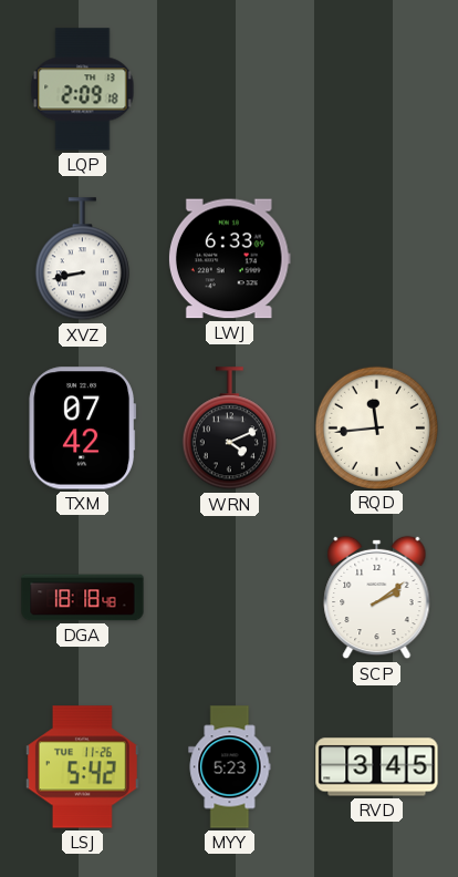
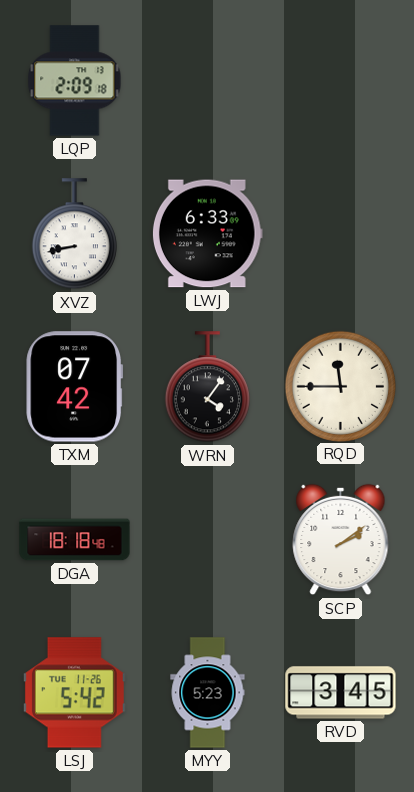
WRN: 4:11 -> 4:06
RQD: 11:44 -> 11:45
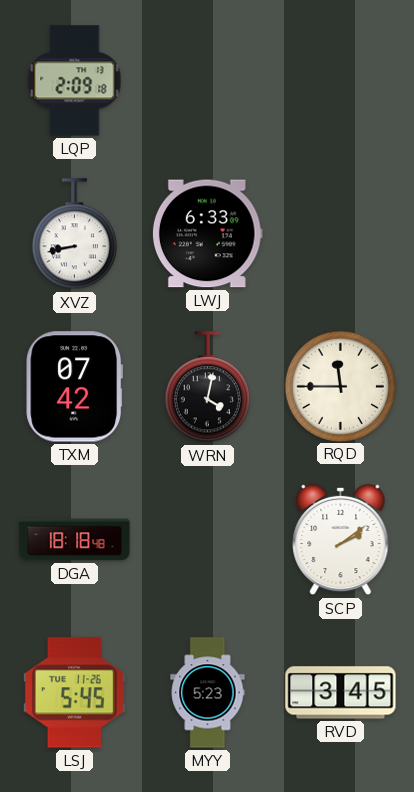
WRN: 4:06 -> 4:02
LSJ: 5:42 -> 5:45
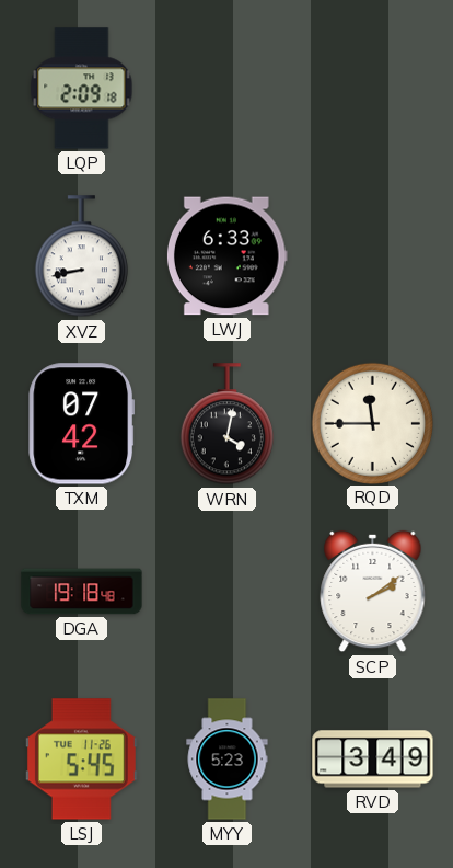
DGA: 18:18 -> 19:18
RVD: 3:45 -> 3:49
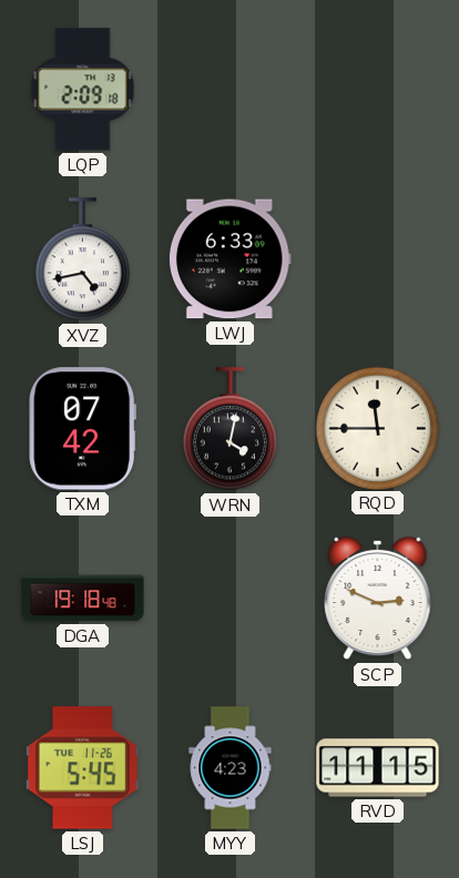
XVZ: 8:43 -> 4:43
SCP: 2:09 -> 2:49
MYY: 5:23 -> 4:23
RVD: 3:49 -> 11:15
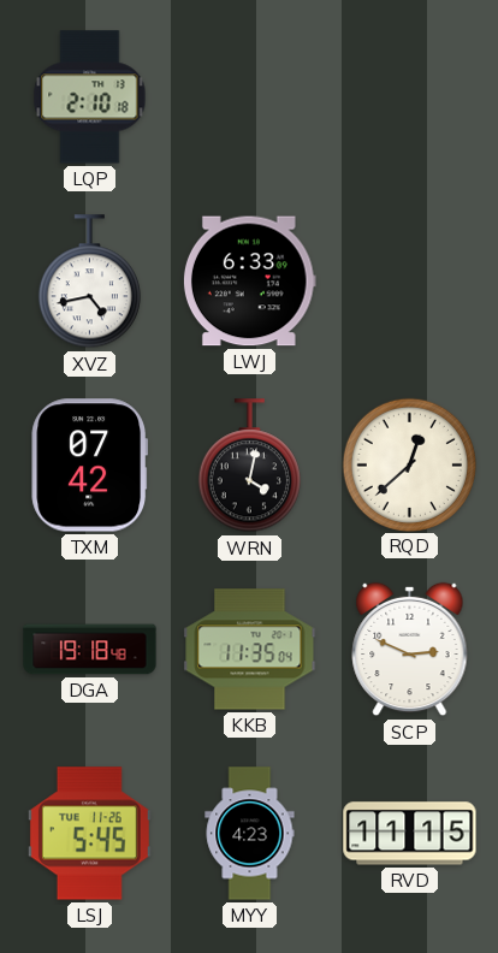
LQP: 2:09 -> 2:10
RQD: 11:45 -> 12:38
KKB: none -> 11:35
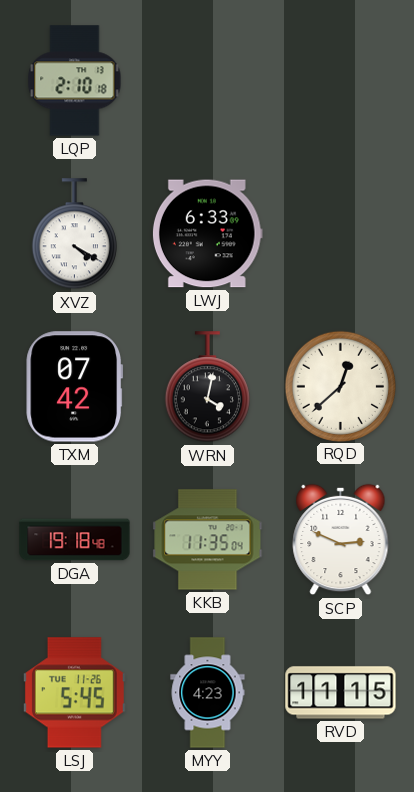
XVZ: 4:43 -> 4:20
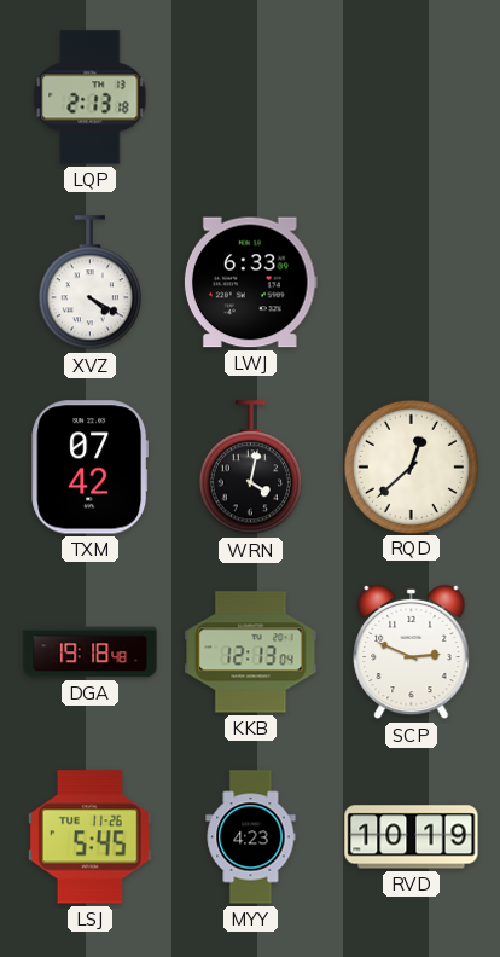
LQP: 2:10 -> 2:13
KKB: 11:35 -> 12:13
RVD: 11:15 -> 10:19
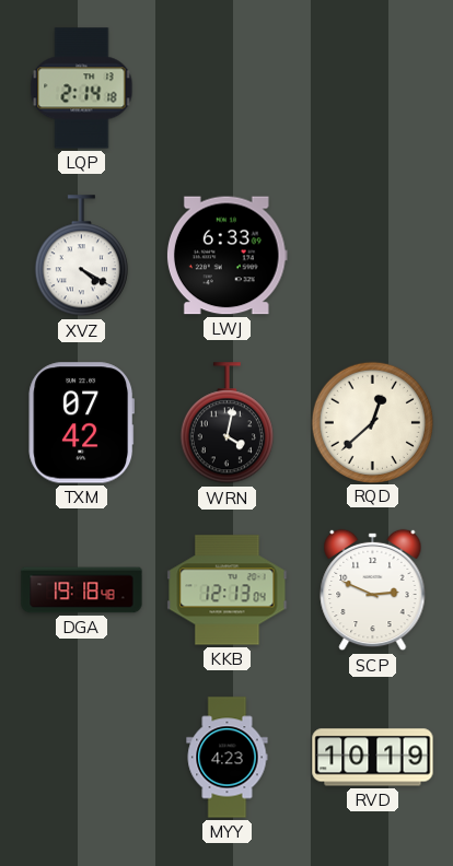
LQP: 2:13 -> 2:14
LSJ: 5:45 -> none
